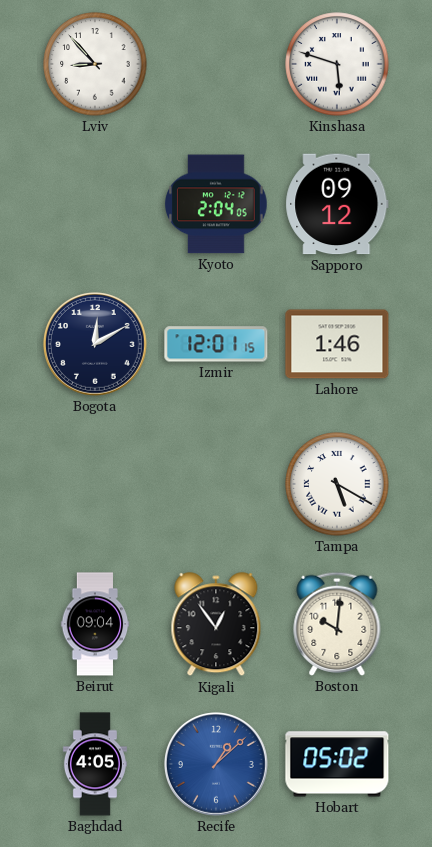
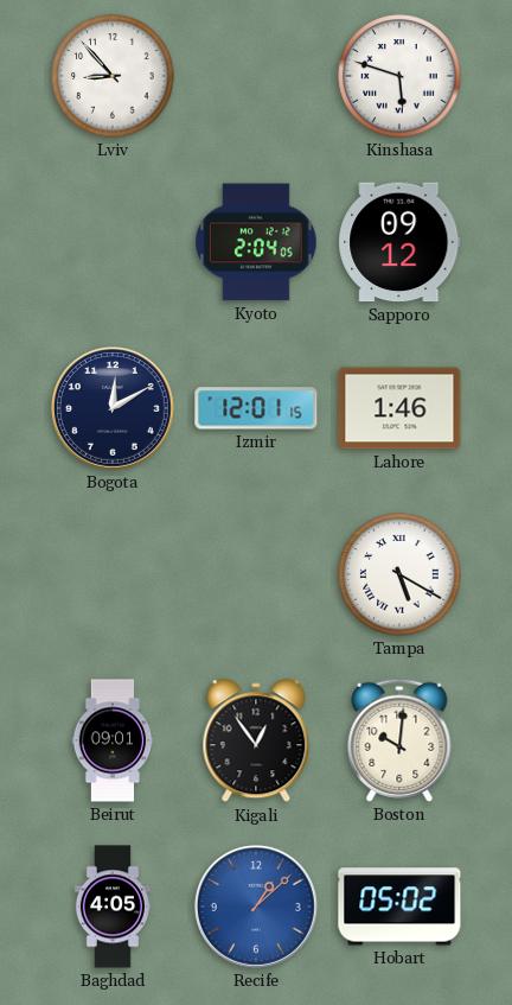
Beirut: 09:04 -> 09:01
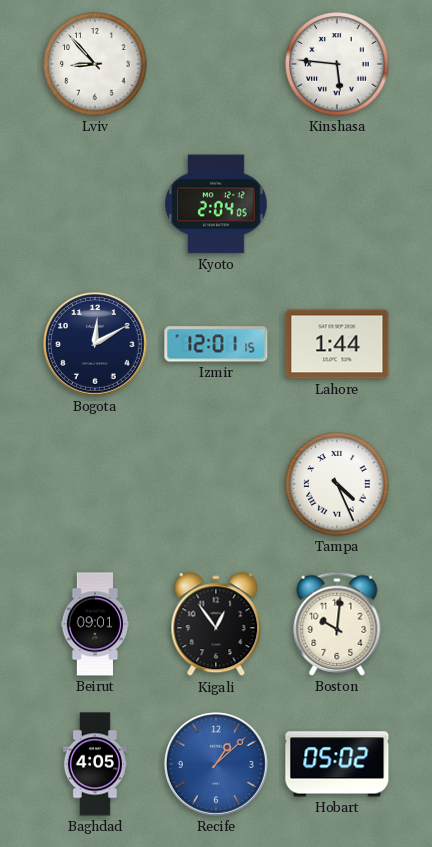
Kinshasa: 5:48 -> 5:46
Sapporo: 09:12 -> none
Lahore: 1:46 -> 1:44
Tampa: 5:20 -> 4:26
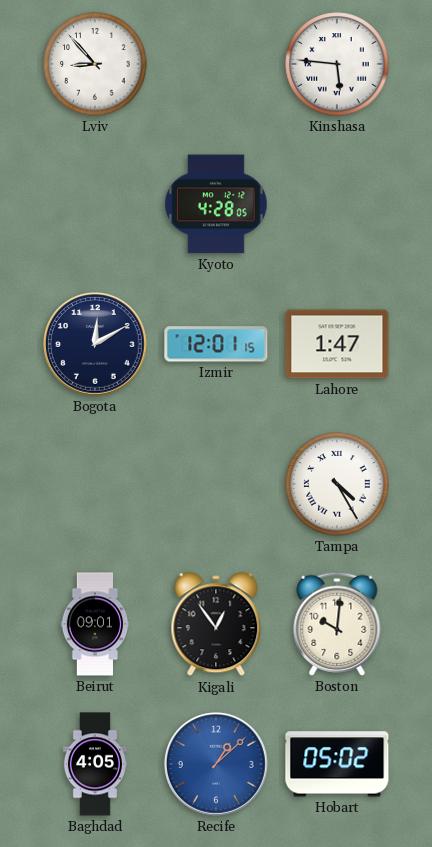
Kyoto: 2:04 -> 4:28
Lahore: 1:44 -> 1:47
Tampa: 4:26 -> 4:25
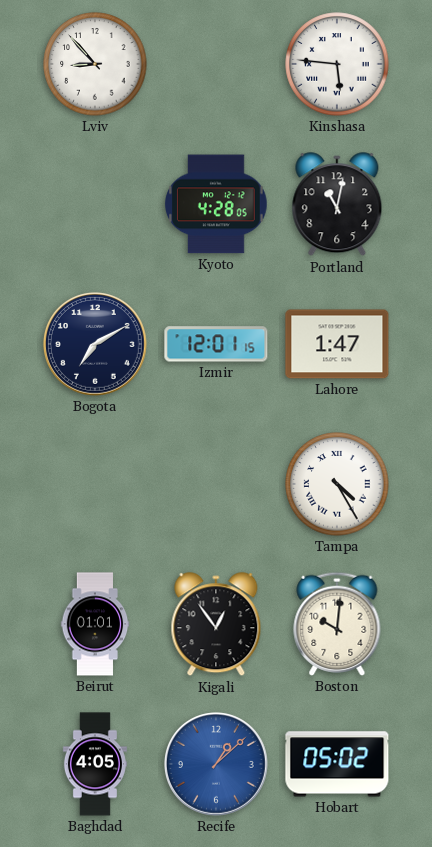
Portland: none -> 11:02
Bogota: 12:10 -> 7:10
Beirut: 09:01 -> 01:01
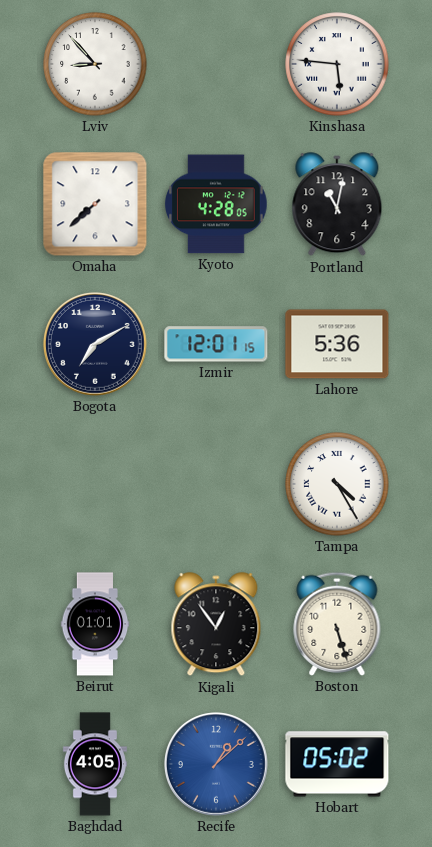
Omaha: none -> 7:38
Lahore: 1:47 -> 5:36
Boston: 10:01 -> 5:27
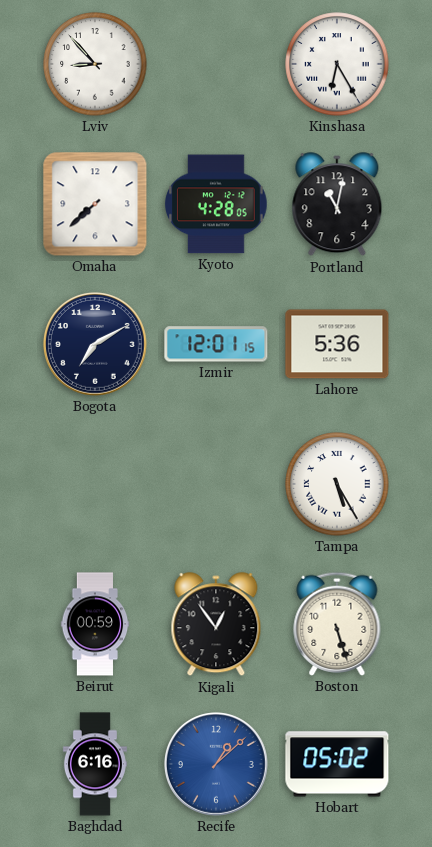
Kinshasa: 5:46 -> 6:25
Tampa: 4:25 -> 5:25
Beirut: 01:01 -> 00:59
Baghdad: 4:05 -> 6:16
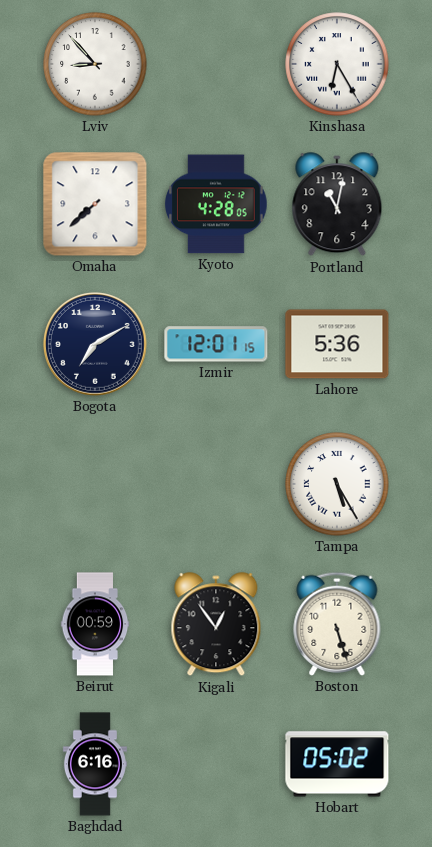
Recife: 1:08 -> none
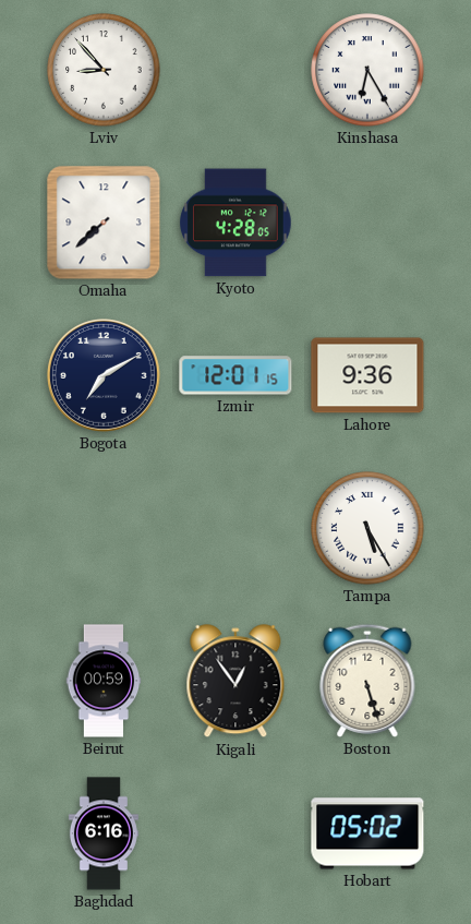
Portland: 11:02 -> none
Lahore: 5:36 -> 9:36
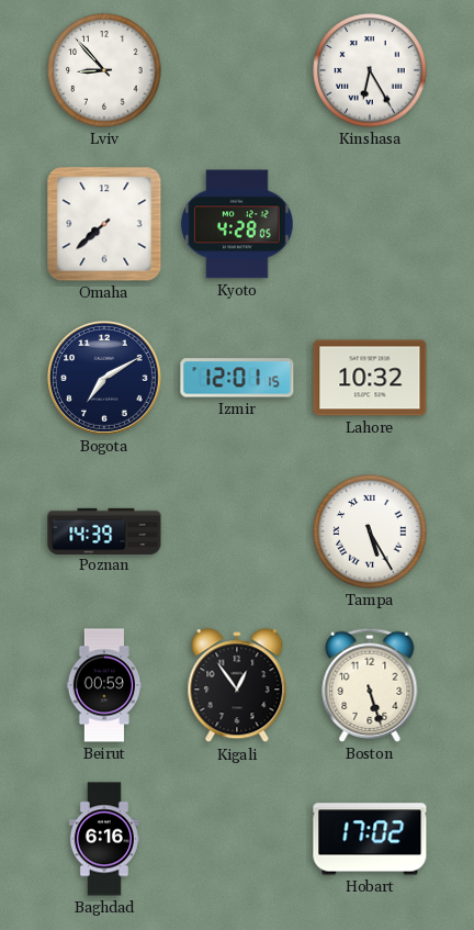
Lahore: 9:36 -> 10:32
Poznan: none -> 14:39
Hobart: 05:02 -> 17:02
